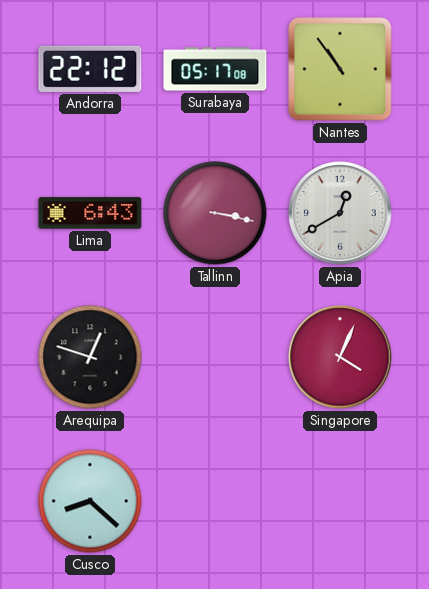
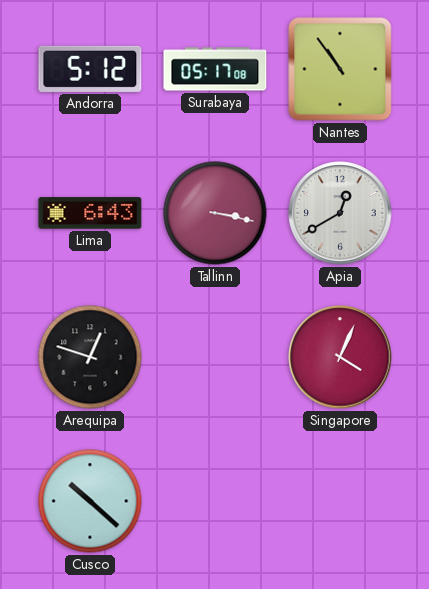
Andorra: 22:12 -> 5:12
Cusco: 8:22 -> 10:22
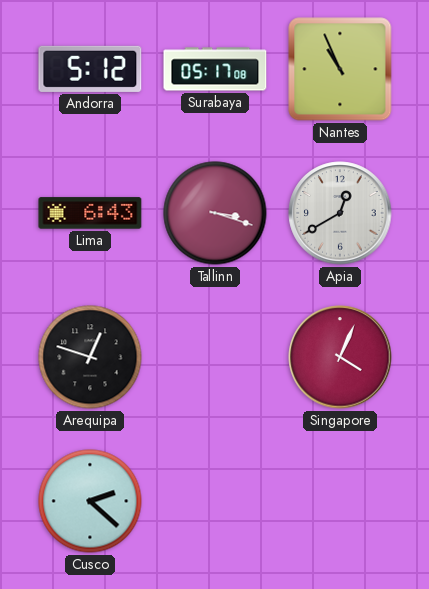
Nantes: 10:54 -> 10:56
Tallinn: 3:17 -> 3:18
Cusco: 10:22 -> 2:22
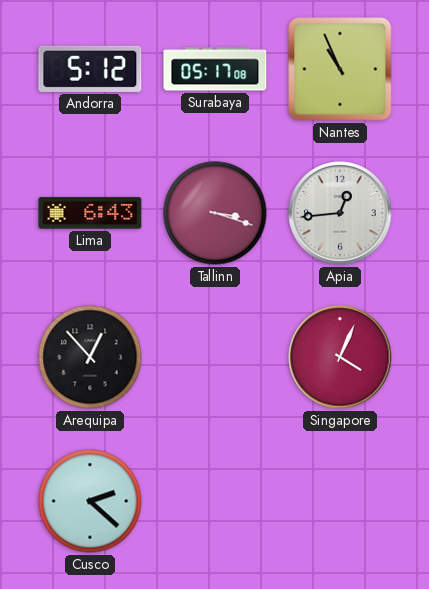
Apia: 12:40 -> 12:44
Arequipa: 12:48 -> 12:53
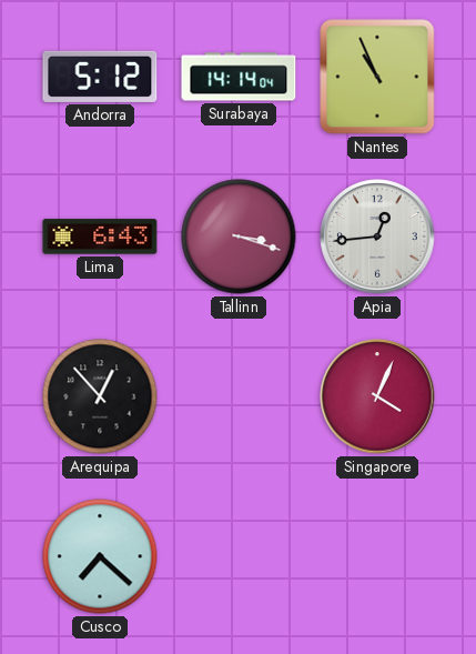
Surabaya: 05:17 -> 14:14
Cusco: 2:22 -> 7:22
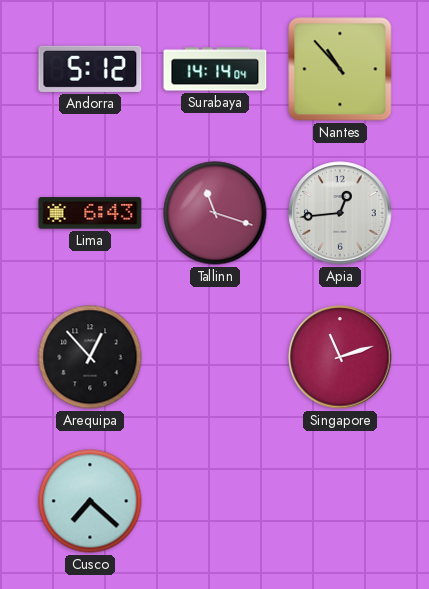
Nantes: 10:56 -> 10:53
Tallinn: 3:18 -> 11:18
Singapore: 4:04 -> 11:12
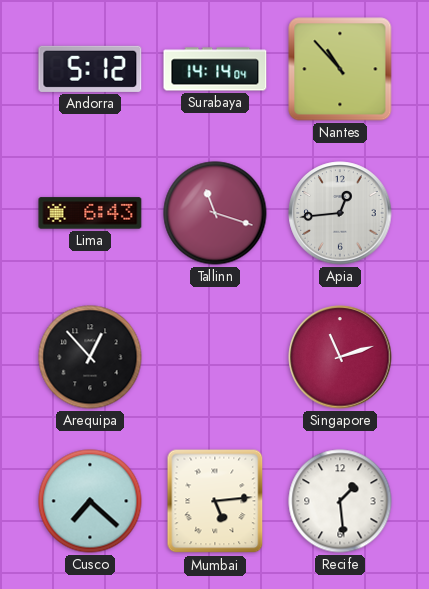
Mumbai: none -> 5:14
Recife: none -> 1:29
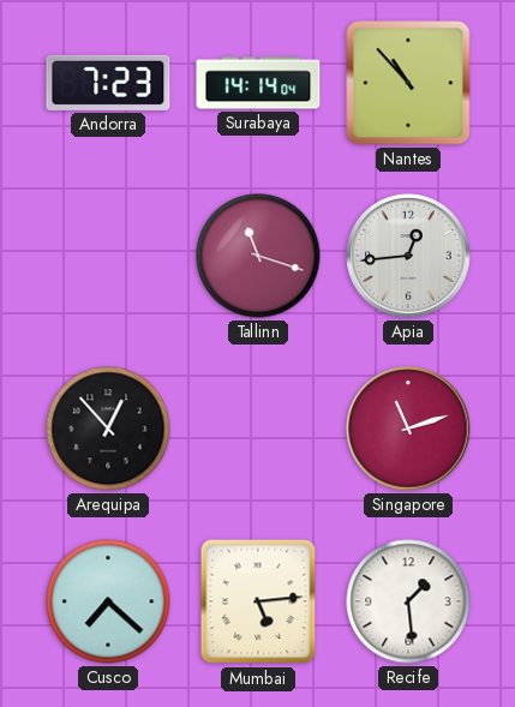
Andorra: 5:12 -> 7:23
Lima: 6:43 -> none
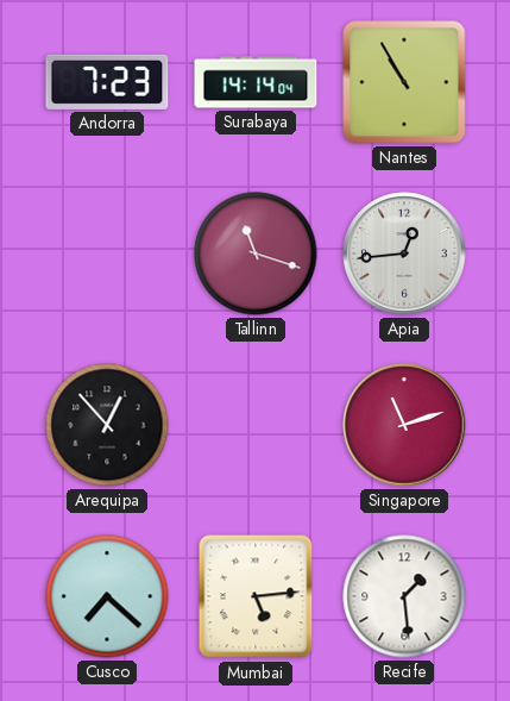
Nantes: 10:53 -> 10:55
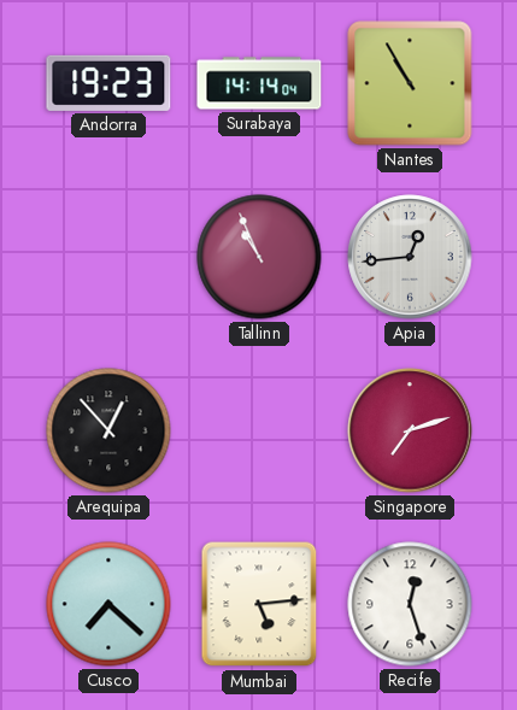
Andorra: 7:23 -> 19:23
Tallinn: 11:18 -> 10:56
Singapore: 11:12 -> 7:12
Recife: 1:29 -> 12:27
